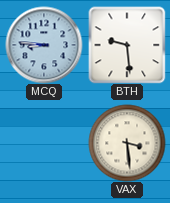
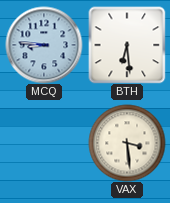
BTH: 9:29 -> 6:29
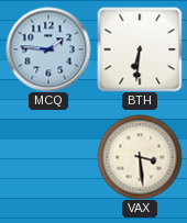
MCQ: 8:46 -> 1:46
BTH: 6:29 -> 6:31
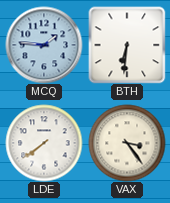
LDE: none -> 7:39
VAX: 3:29 -> 3:24
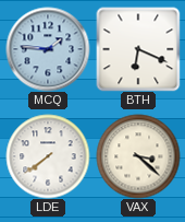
BTH: 6:31 -> 6:19
VAX: 3:24 -> 3:22
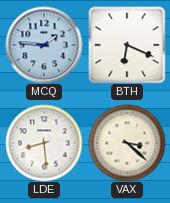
LDE: 7:39 -> 8:29
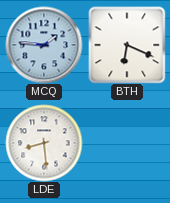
VAX: 3:22 -> none
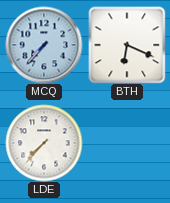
MCQ: 1:46 -> 7:37
LDE: 8:29 -> 7:37
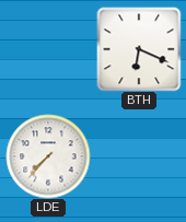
MCQ: 7:37 -> none
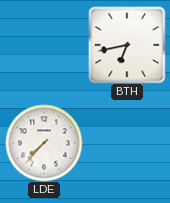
BTH: 6:19 -> 6:43
